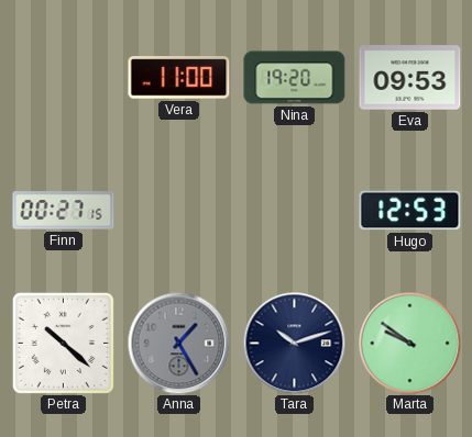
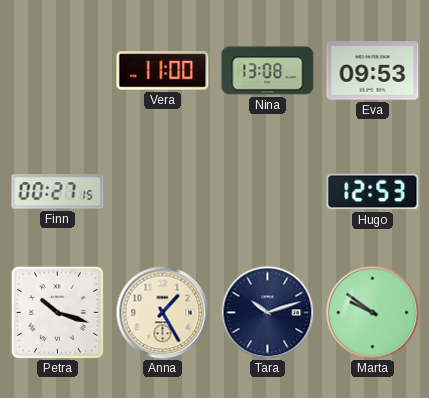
Nina: 19:20 -> 13:08
Petra: 10:22 -> 10:18
Anna dial: grey -> cream
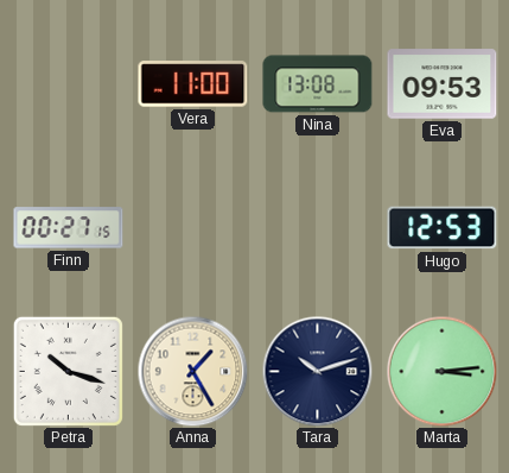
Marta: 9:51 -> 3:14
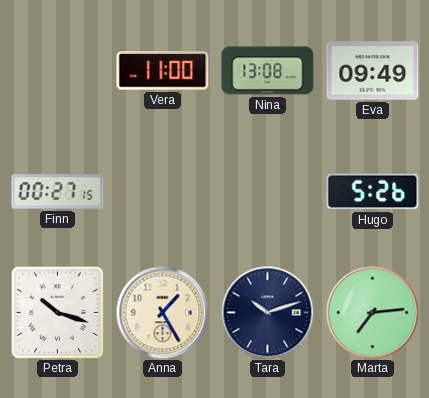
Eva: 09:53 -> 09:49
Hugo: 12:53 -> 5:26
Marta: 3:14 -> 7:14
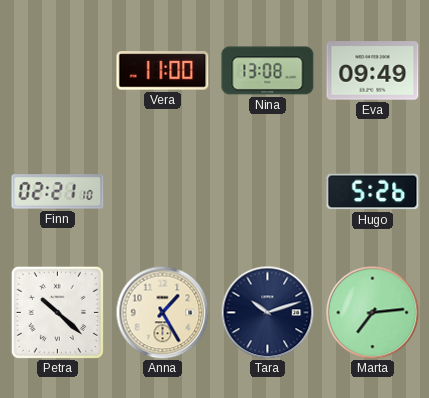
Finn: 00:27 -> 02:21
Petra: 10:18 -> 10:22
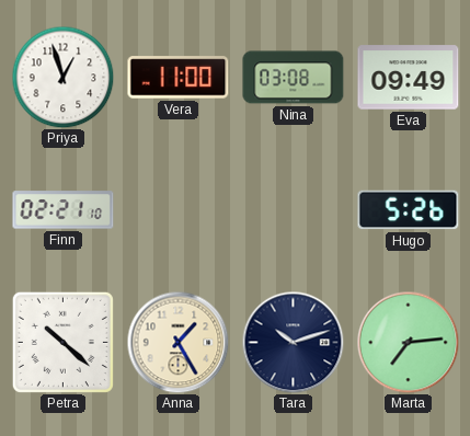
Priya: none -> 12:57
Nina: 13:08 -> 03:08
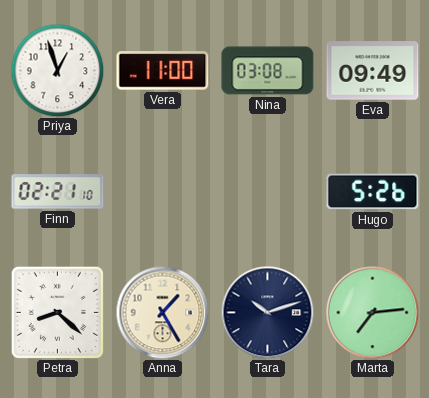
Petra: 10:22 -> 8:22
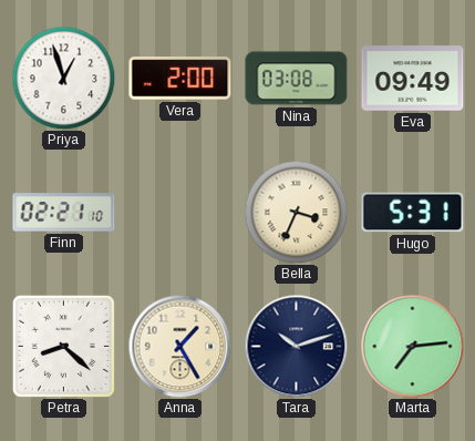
Vera: 11:00 -> 2:00
Bella: none -> 3:34
Hugo: 5:26 -> 5:31
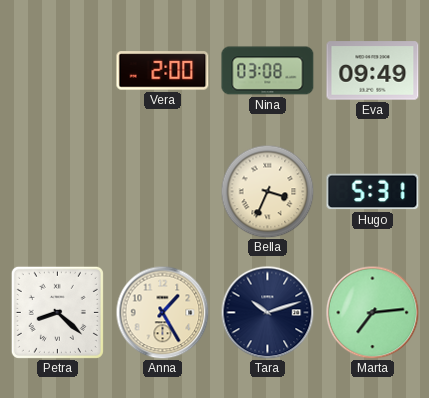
Priya: 12:57 -> none
Finn: 02:21 -> none
